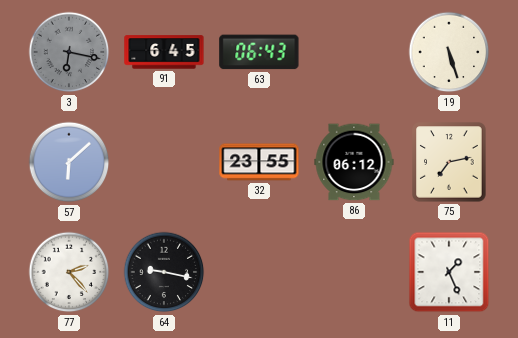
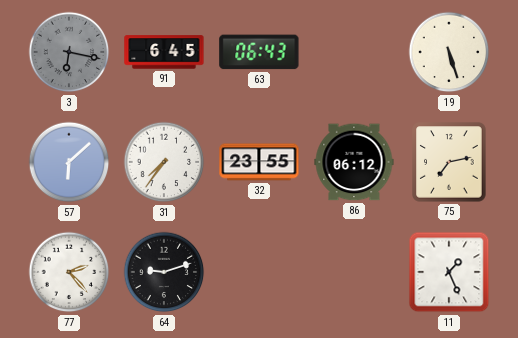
31: none -> 7:36
64: 9:17 -> 9:12
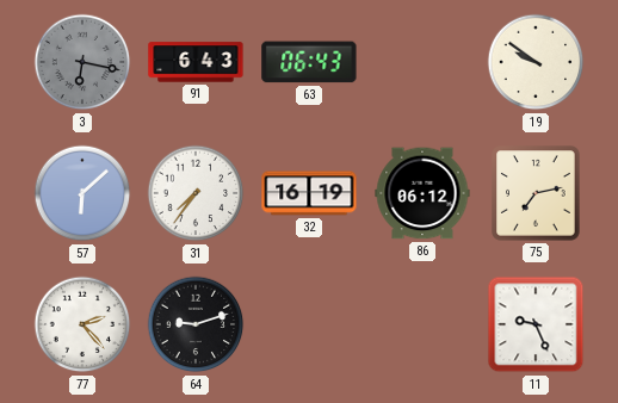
91: 6:45 -> 6:43
19: 5:27 -> 9:51
32: 23:55 -> 16:19
11: 1:26 -> 9:26
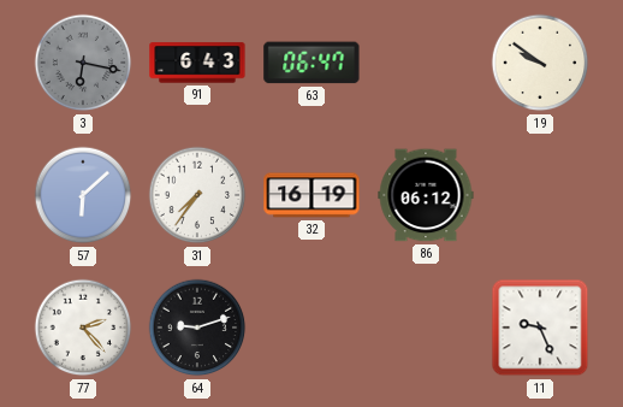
63: 06:43 -> 06:47
75: 7:13 -> none
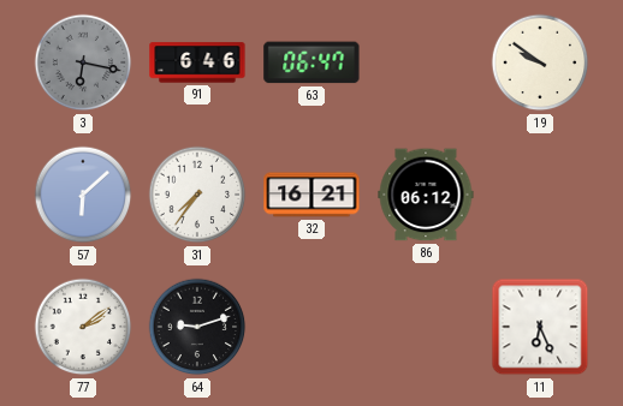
91: 6:43 -> 6:46
32: 16:19 -> 16:21
77: 2:23 -> 2:09
11: 9:26 -> 6:26
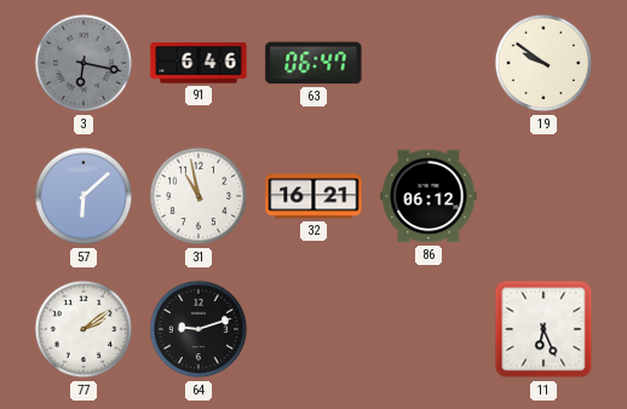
31: 7:36 -> 10:58
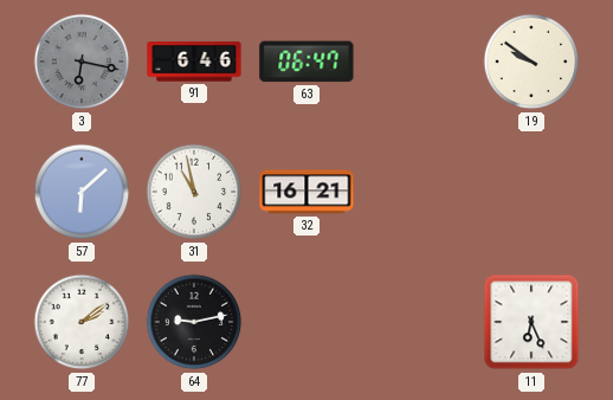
86: 06:12 -> none
64: 9:12 -> 9:13
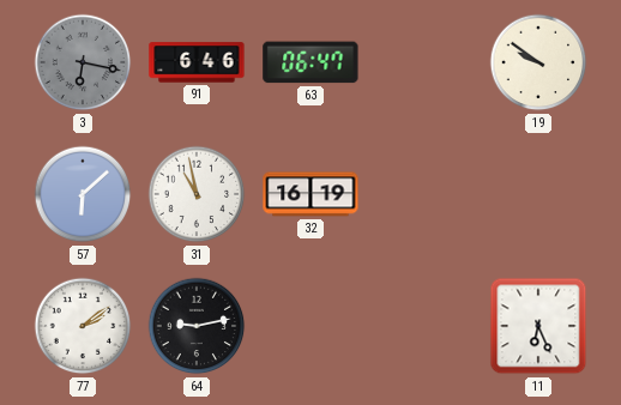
32: 16:21 -> 16:19
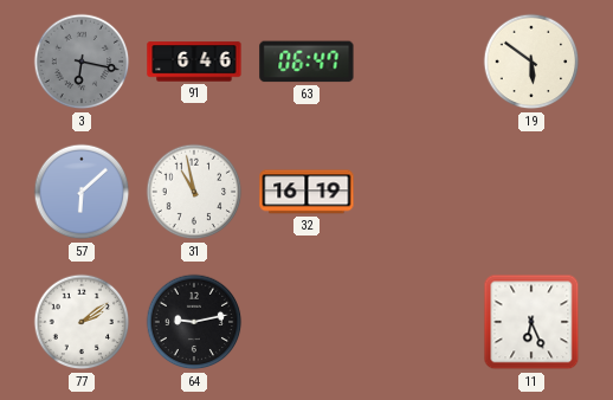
19: 9:51 -> 5:51
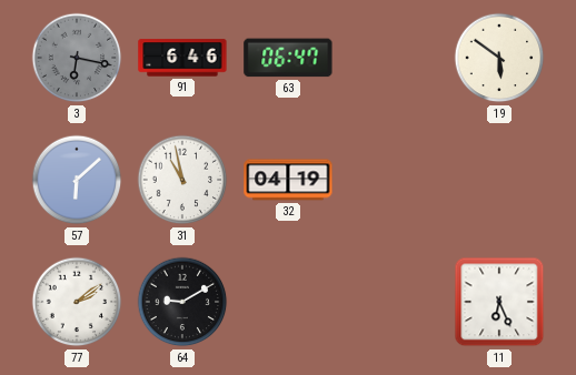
32: 16:19 -> 04:19
64: 9:13 -> 9:10
